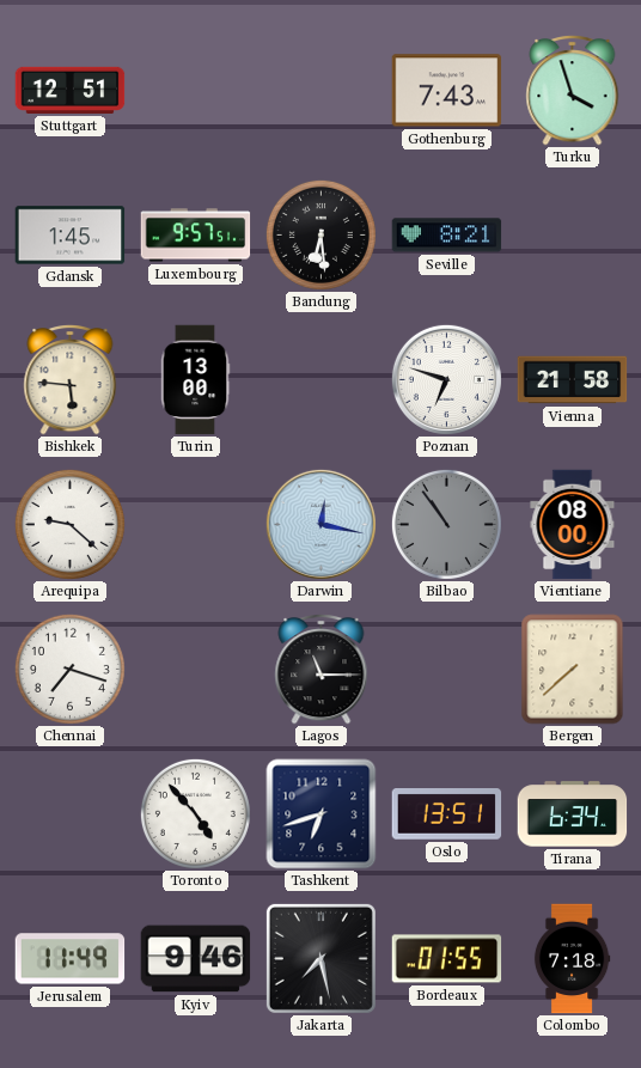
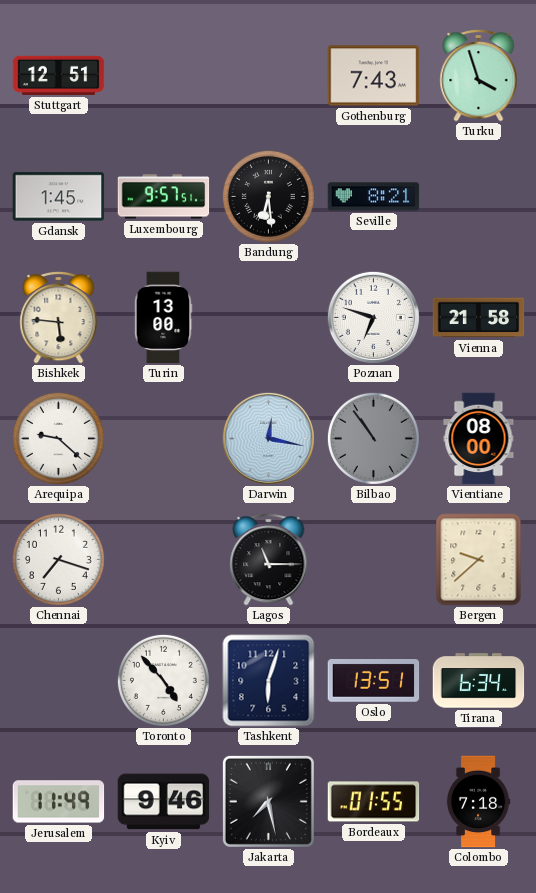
Bergen: 7:38 -> 9:38
Tashkent: 6:42 -> 6:03
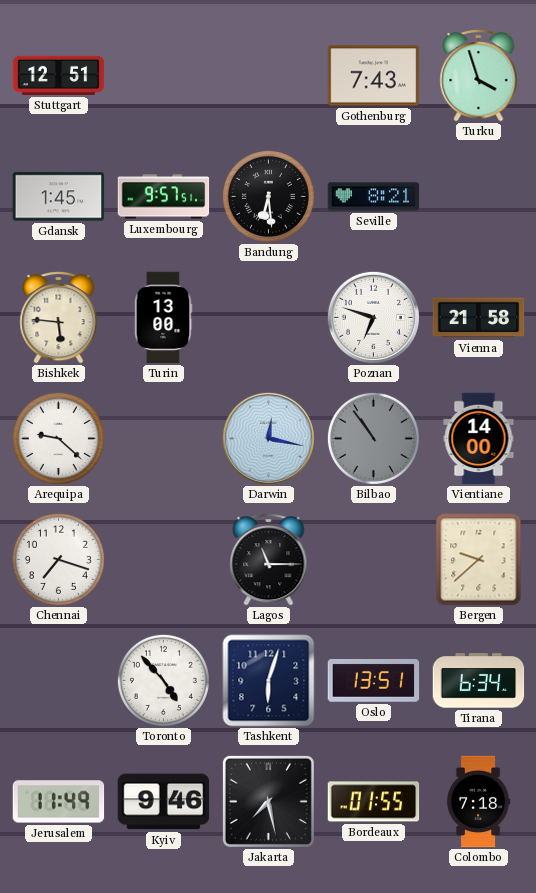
Vientiane: 08:00 -> 14:00
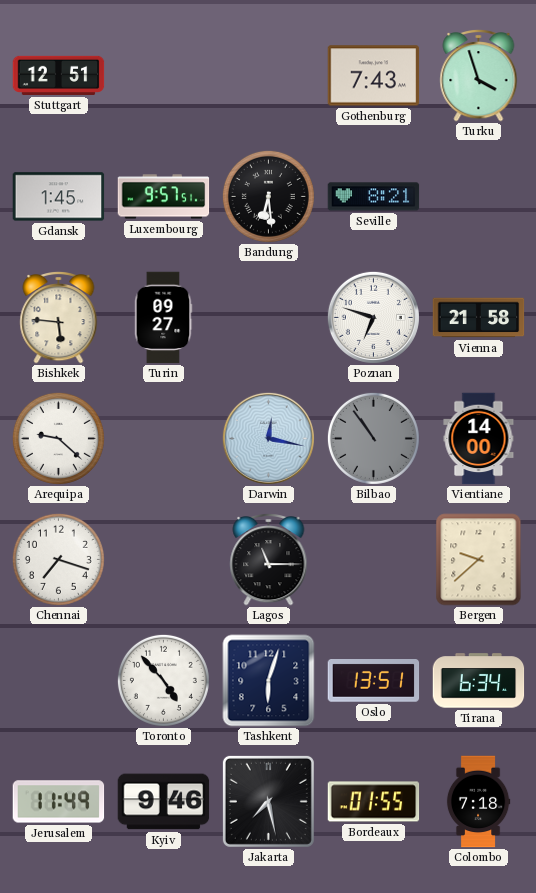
Turin: 13:00 -> 09:27
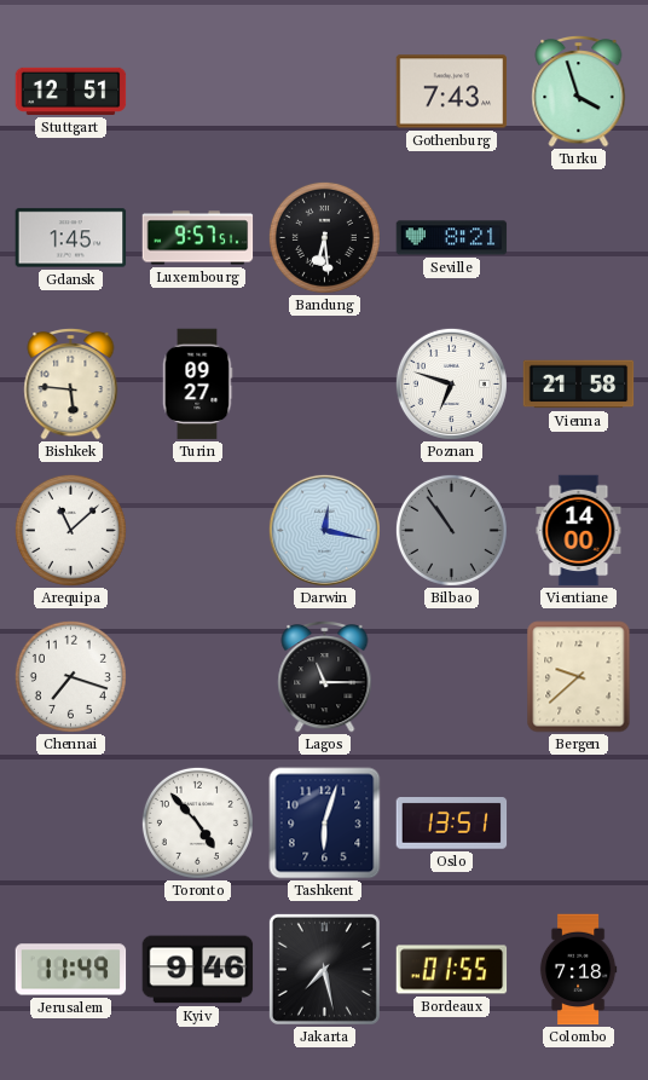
Arequipa: 9:22 -> 11:08
Tirana: 6:34 -> none
